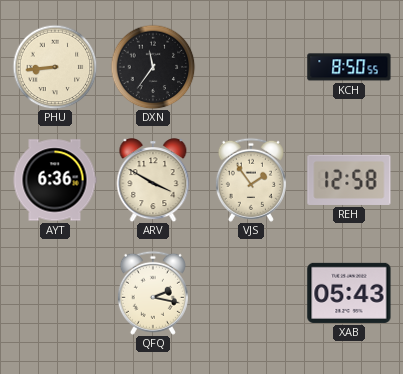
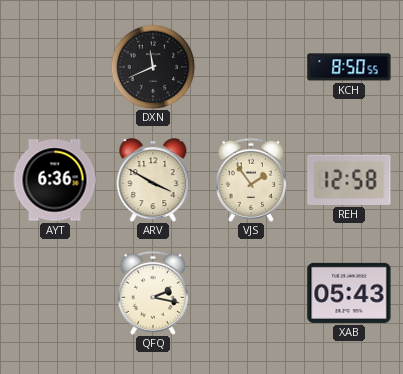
PHU: 8:44 -> none
DXN: 11:36 -> 11:41
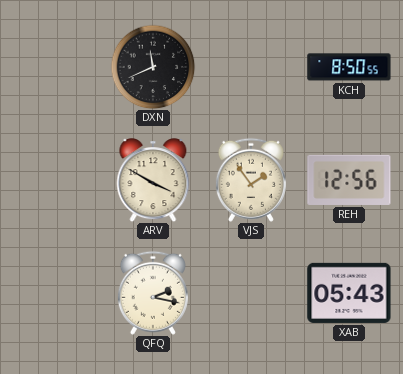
AYT: 6:36 -> none
REH: 12:58 -> 12:56
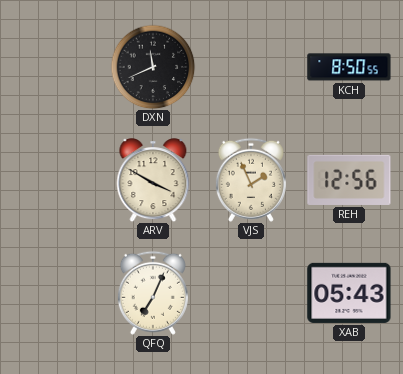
VJS: 1:54 -> 1:56
QFQ: 2:17 -> 7:04
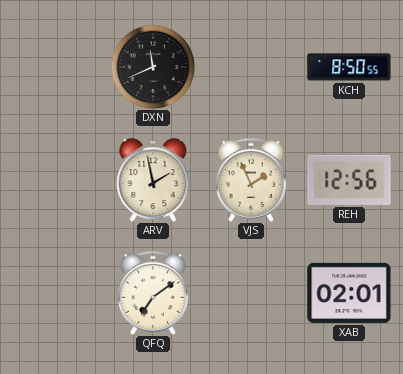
ARV: 3:50 -> 1:58
QFQ: 7:04 -> 7:09
XAB: 05:43 -> 02:01
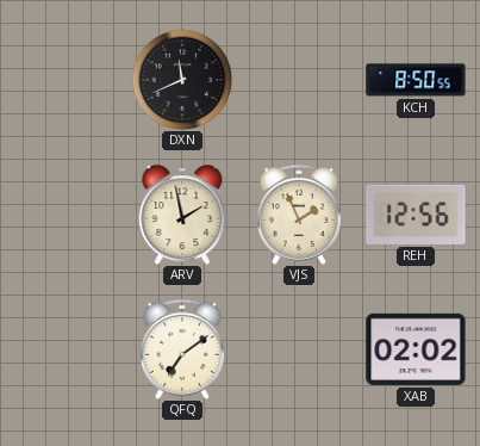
XAB: 02:01 -> 02:02
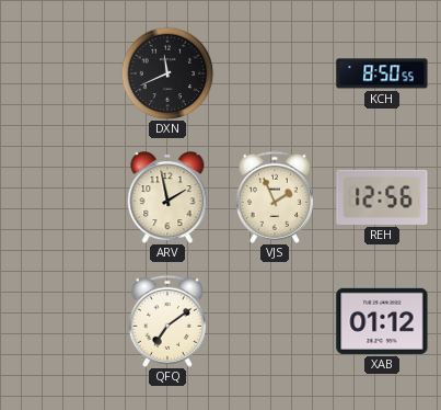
XAB: 02:02 -> 01:12
